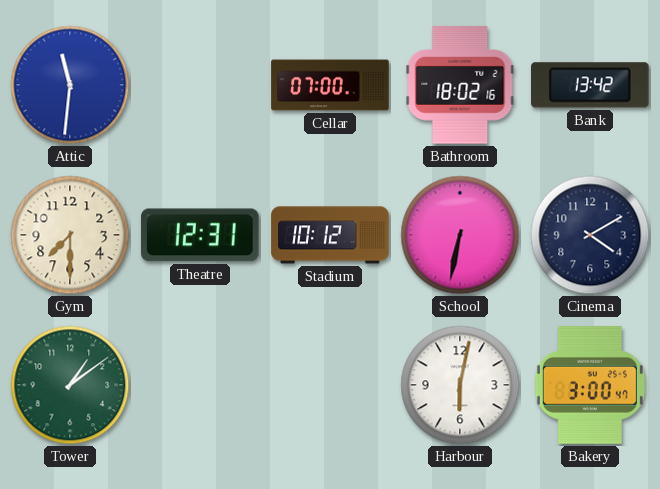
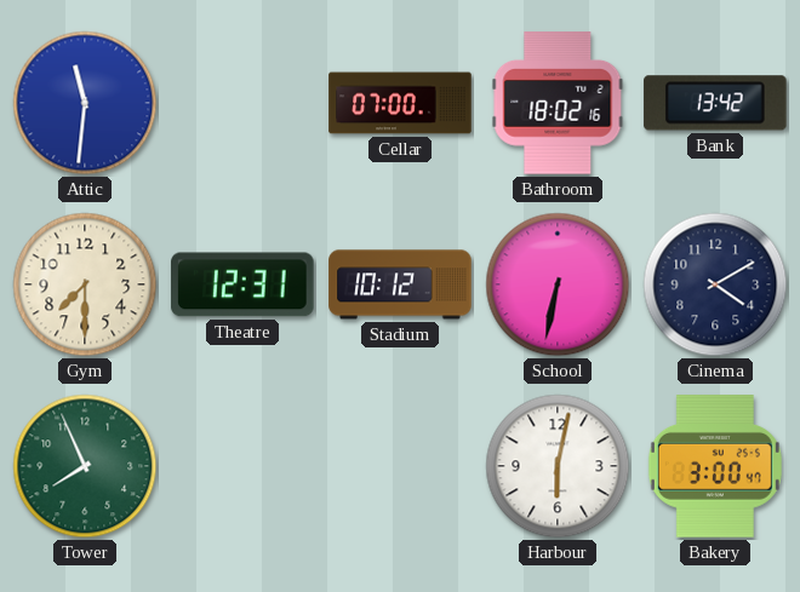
Tower: 1:09 -> 7:56
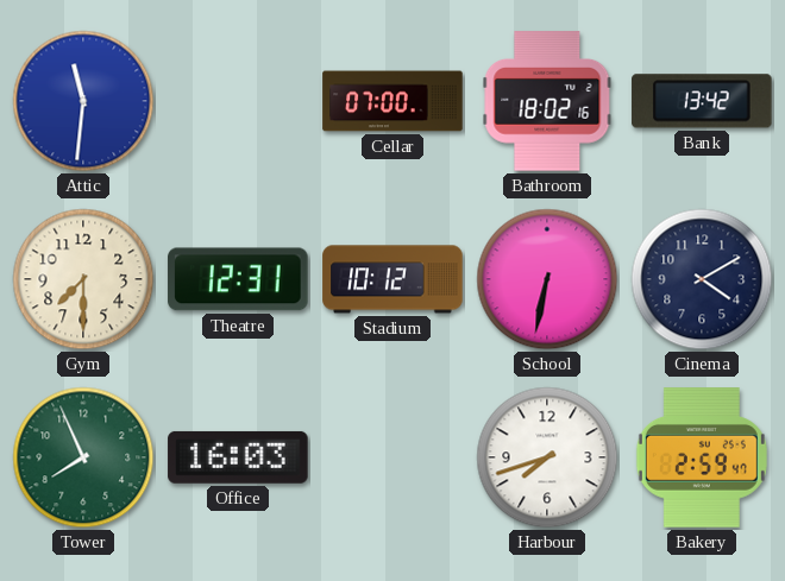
Office: none -> 16:03
Harbour: 6:02 -> 7:42
Bakery: 3:00 -> 2:59
